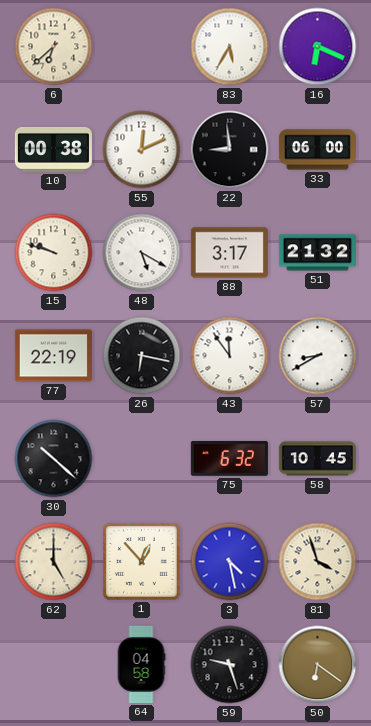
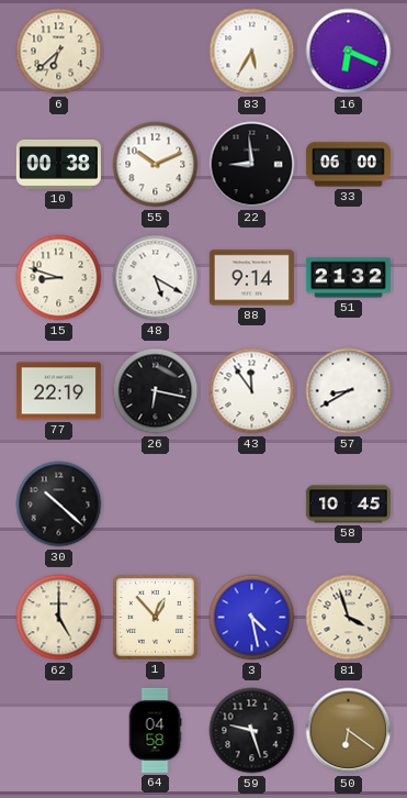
55: 12:11 -> 10:11
15: 9:48 -> 8:48
88: 3:17 -> 9:14
75: 6:32 -> none
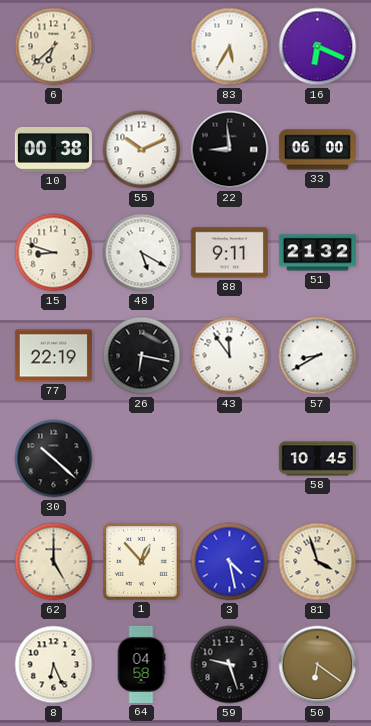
88: 9:14 -> 9:11
8: none -> 6:26
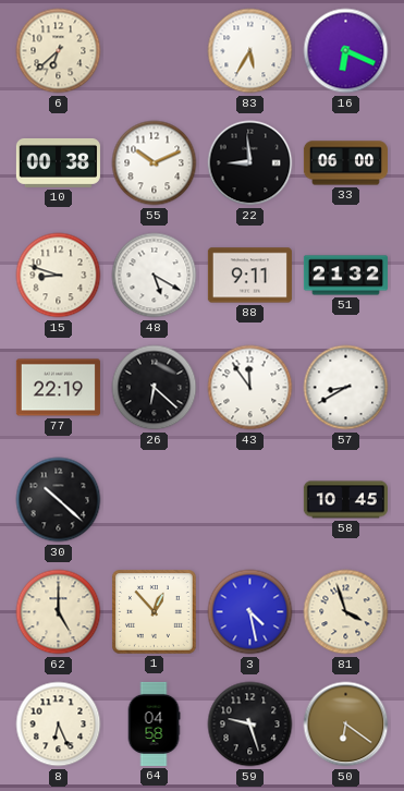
26: 6:17 -> 6:22
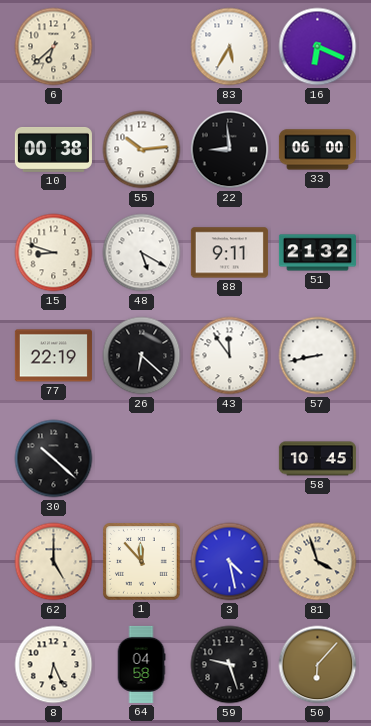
55: 10:11 -> 10:14
57: 8:40 -> 8:43
1: 12:53 -> 11:53
50: 6:21 -> 6:07
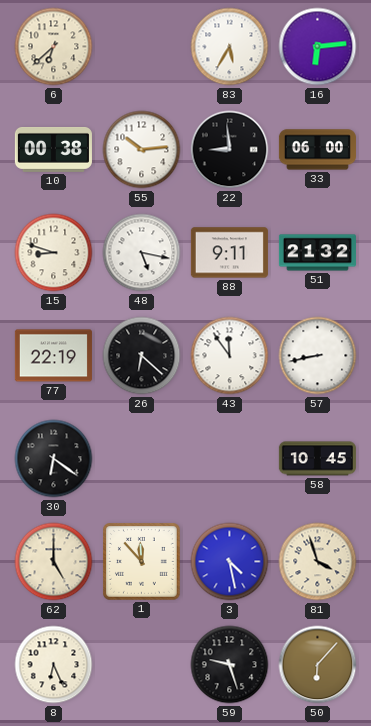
16: 6:19 -> 6:14
48: 5:20 -> 5:17
30: 10:22 -> 6:21
64: 04:58 -> none
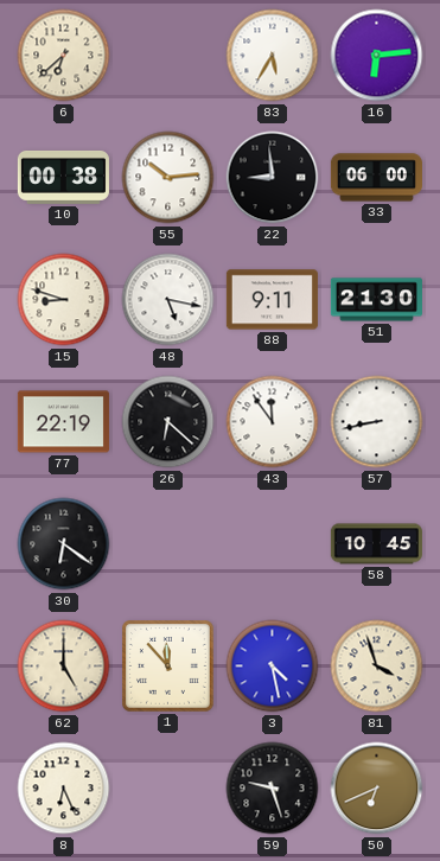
51: 21:32 -> 21:30
50: 6:07 -> 6:41
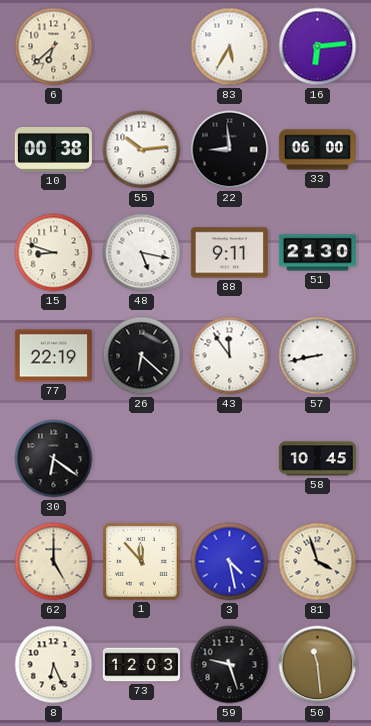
73: none -> 12:03
50: 6:41 -> 11:29
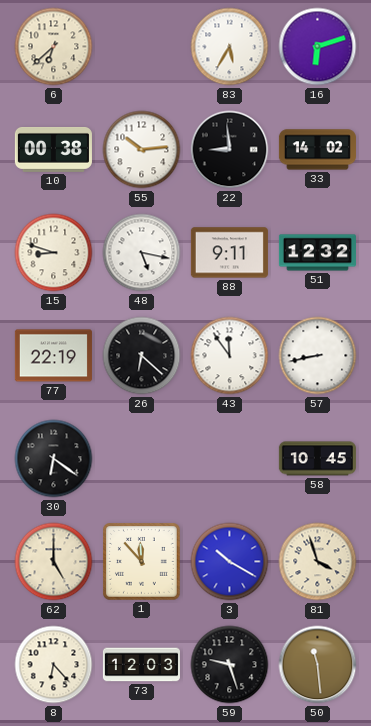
16: 6:14 -> 6:12
33: 06:00 -> 14:02
51: 21:30 -> 12:32
3: 4:28 -> 10:20
8: 6:26 -> 6:23
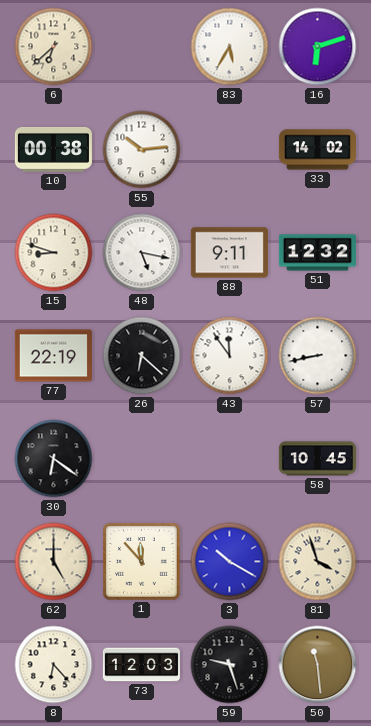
22: 8:59 -> none
